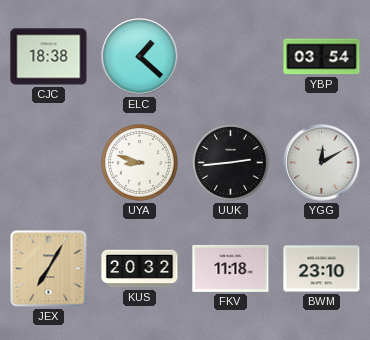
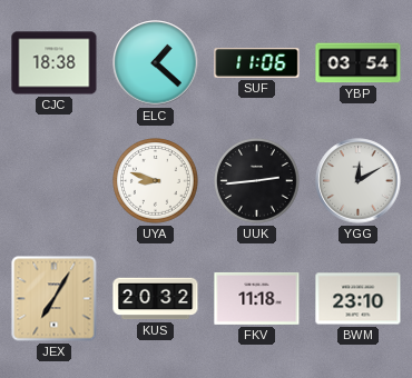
SUF: none -> 11:06
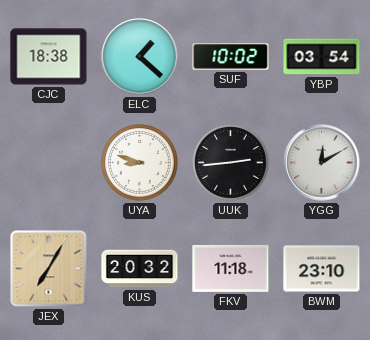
SUF: 11:06 -> 10:02
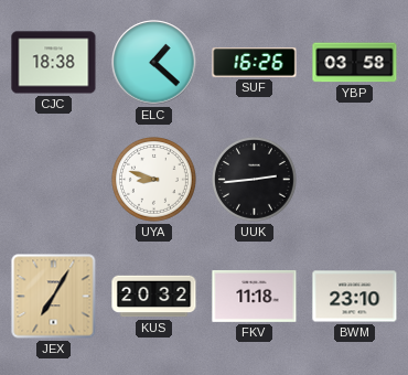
SUF: 10:02 -> 16:26
YBP: 03:54 -> 03:58
YGG: 12:10 -> none
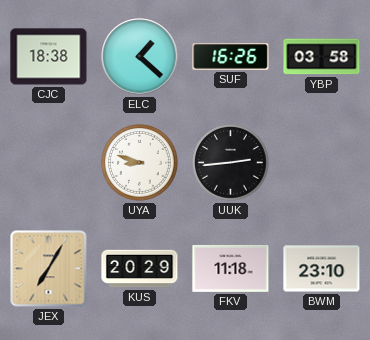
KUS: 20:32 -> 20:29
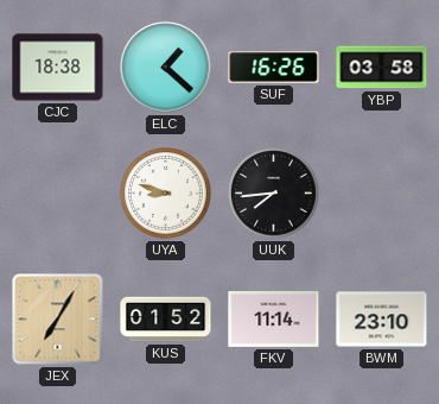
UUK: 2:44 -> 7:44
KUS: 20:29 -> 01:52
FKV: 11:18 -> 11:14
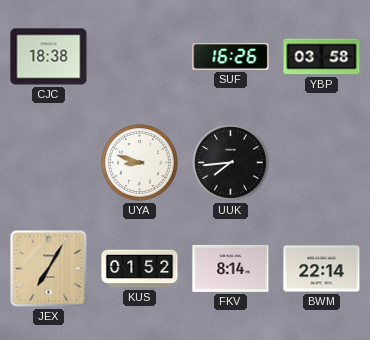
ELC: 1:22 -> none
FKV: 11:14 -> 8:14
BWM: 23:10 -> 22:14
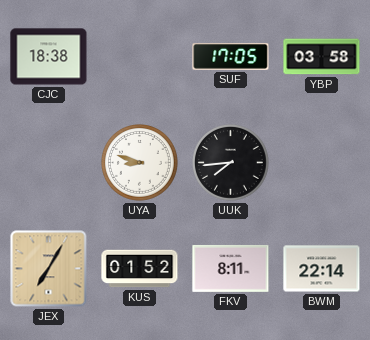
SUF: 16:26 -> 17:05
FKV: 8:14 -> 8:11
